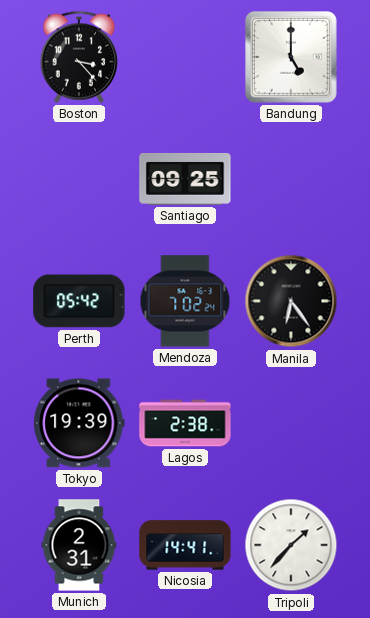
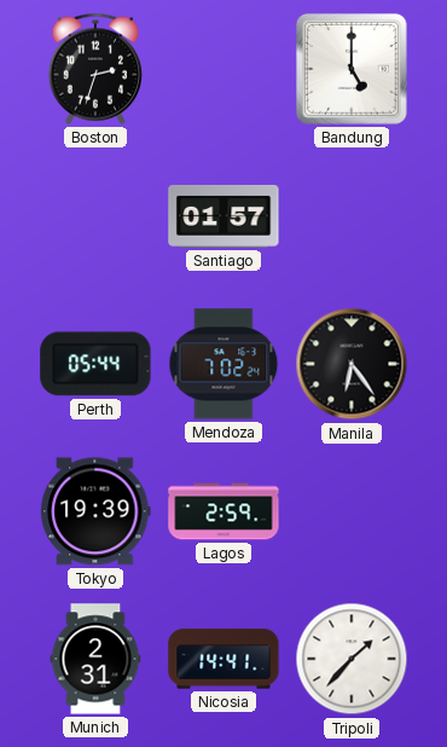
Boston: 3:23 -> 2:33
Santiago: 09:25 -> 01:57
Perth: 05:42 -> 05:44
Lagos: 2:38 -> 2:59
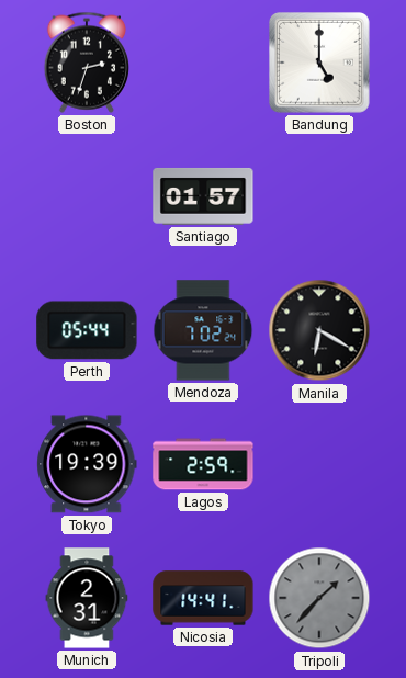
Manila: 6:24 -> 6:20
Tripoli dial: white -> grey
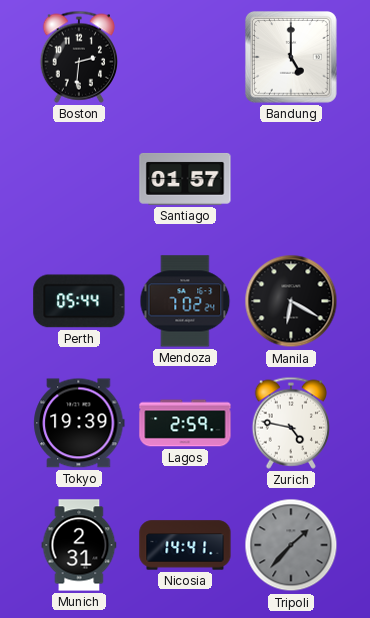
Boston: 2:33 -> 2:31
Zurich: none -> 4:47
